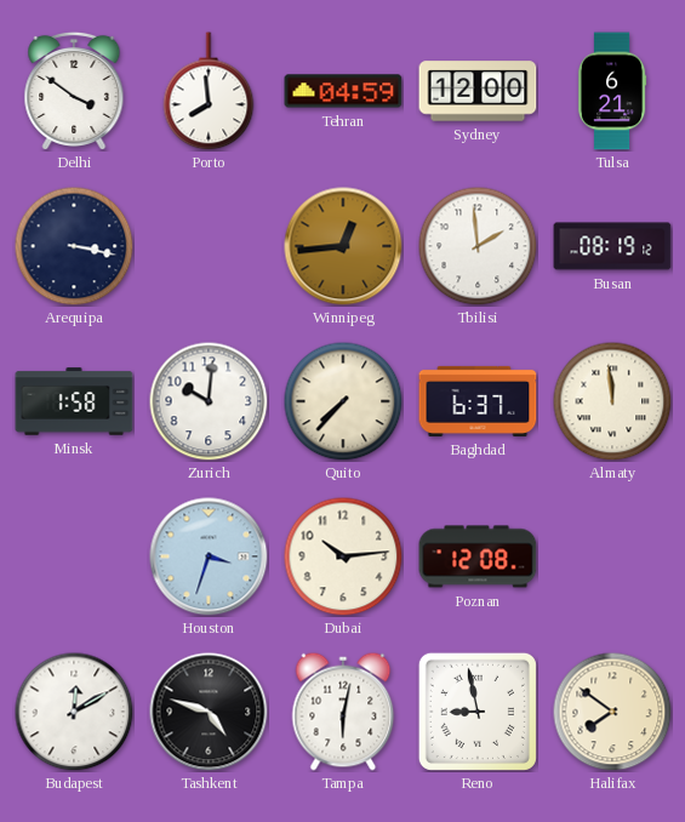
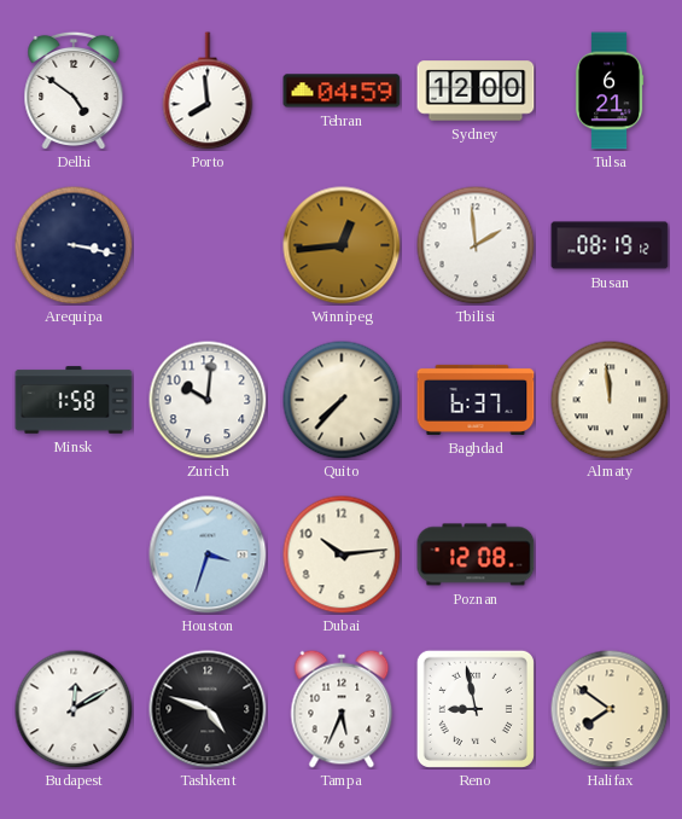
Delhi: 3:51 -> 4:51
Tampa: 6:02 -> 5:34
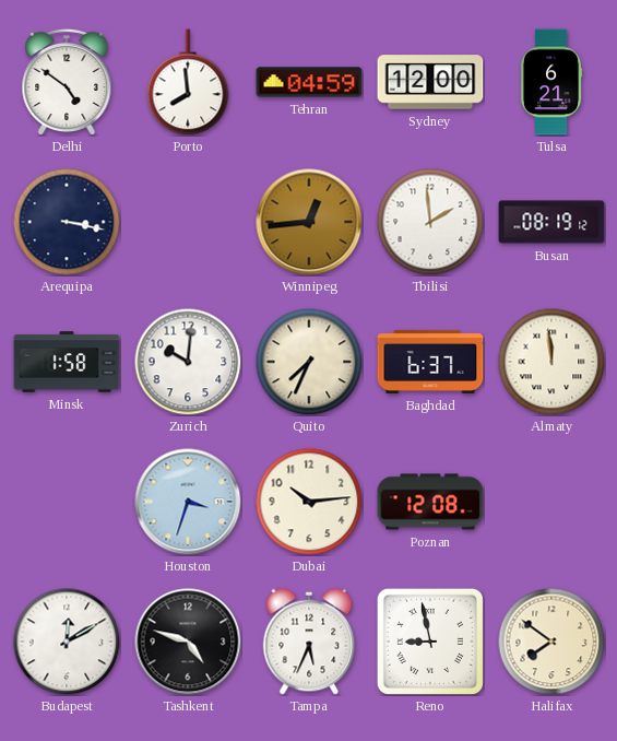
Quito: 7:37 -> 7:34
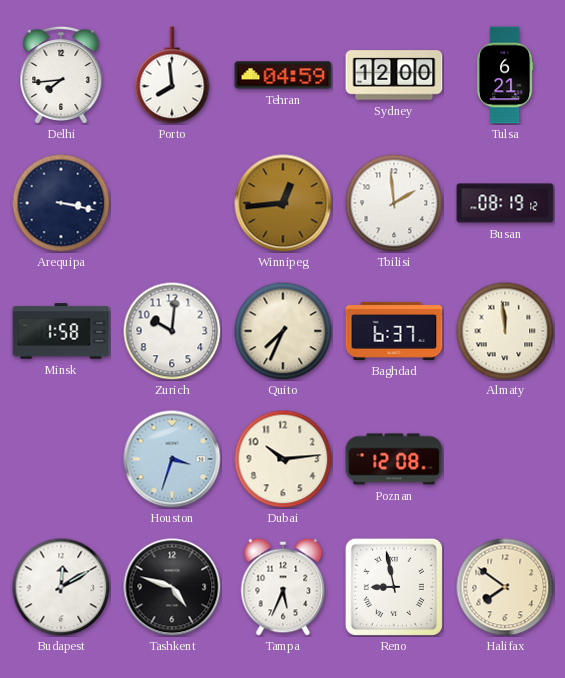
Delhi: 4:51 -> 7:44
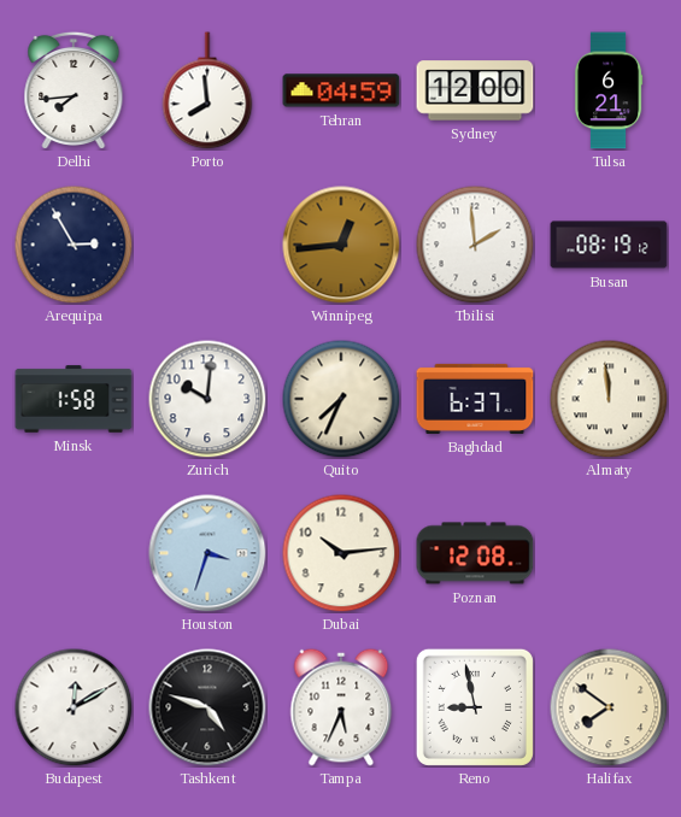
Arequipa: 3:17 -> 2:55
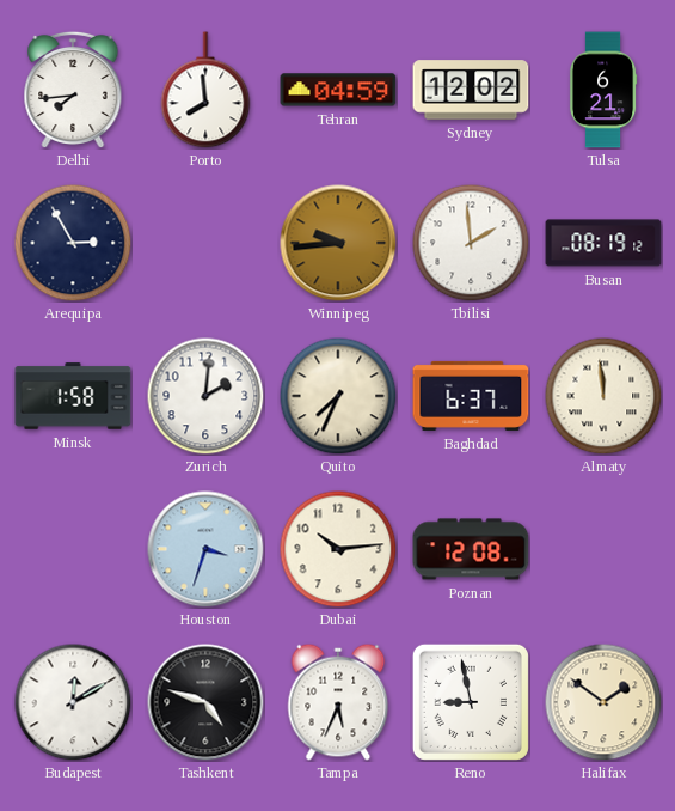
Sydney: 12:00 -> 12:02
Winnipeg: 12:44 -> 9:44
Zurich: 10:01 -> 2:01
Halifax: 7:51 -> 1:51
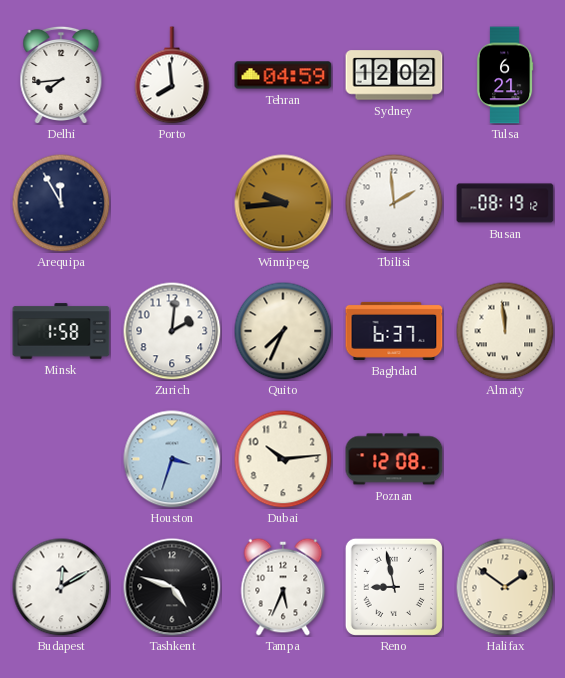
Arequipa: 2:55 -> 11:55
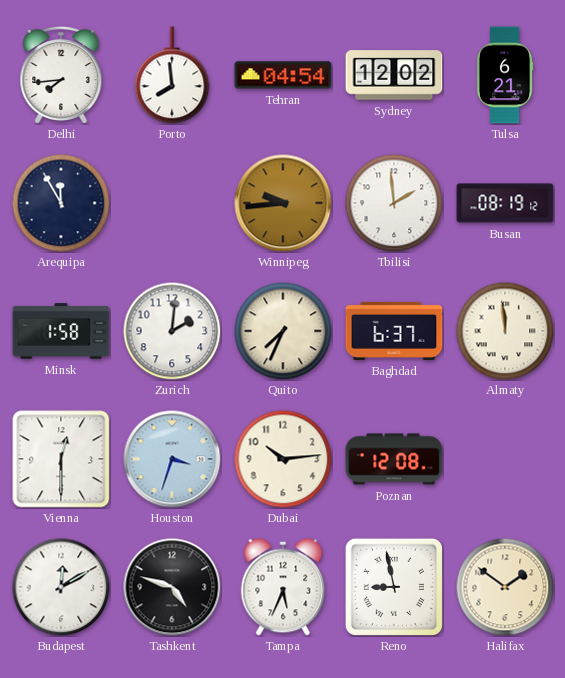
Tehran: 04:59 -> 04:54
Vienna: none -> 12:30
